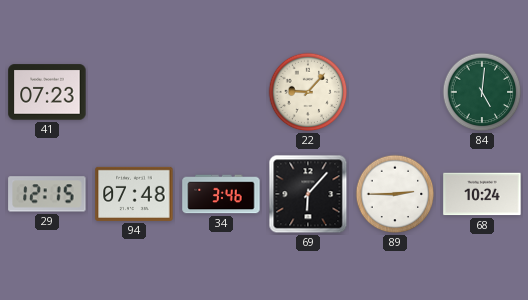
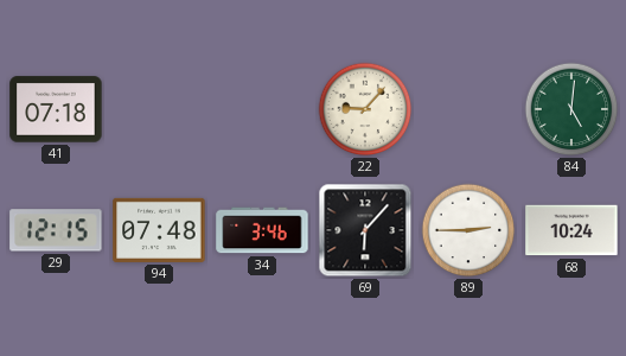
41: 07:23 -> 07:18
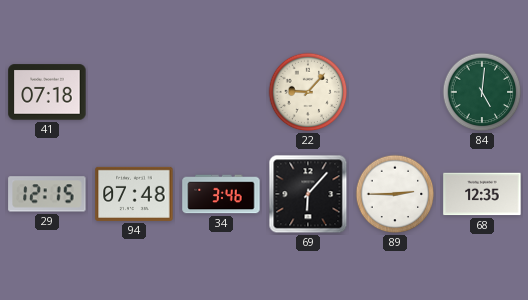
68: 10:24 -> 12:35
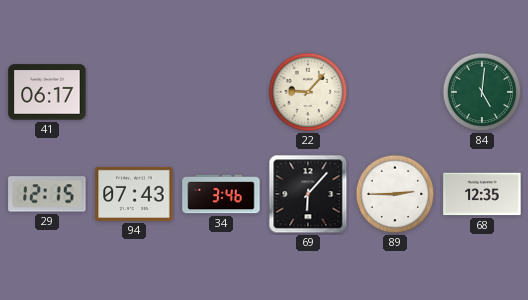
41: 07:18 -> 06:17
94: 07:48 -> 07:43
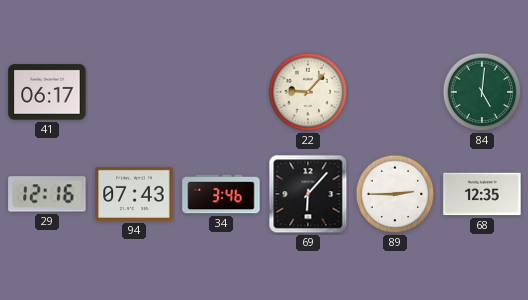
29: 12:15 -> 12:16
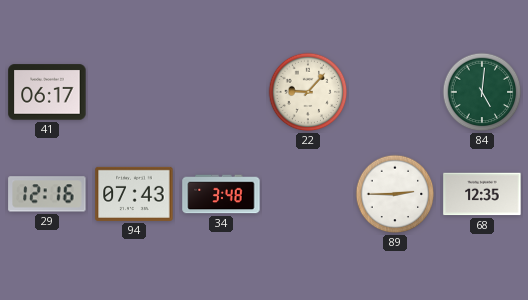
34: 3:46 -> 3:48
69: 6:07 -> none
